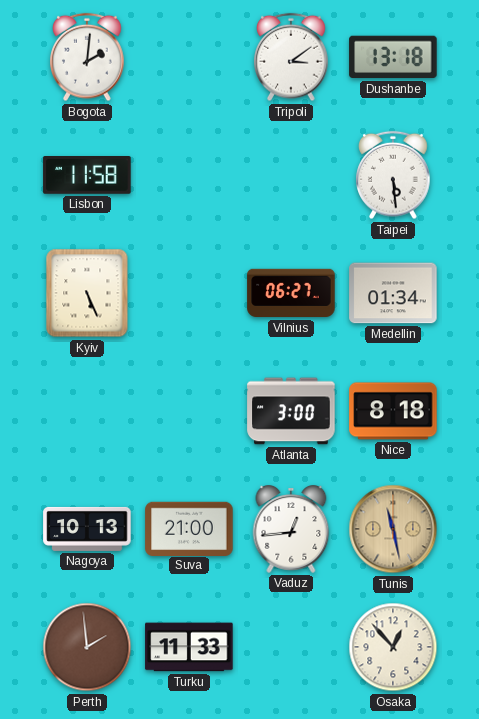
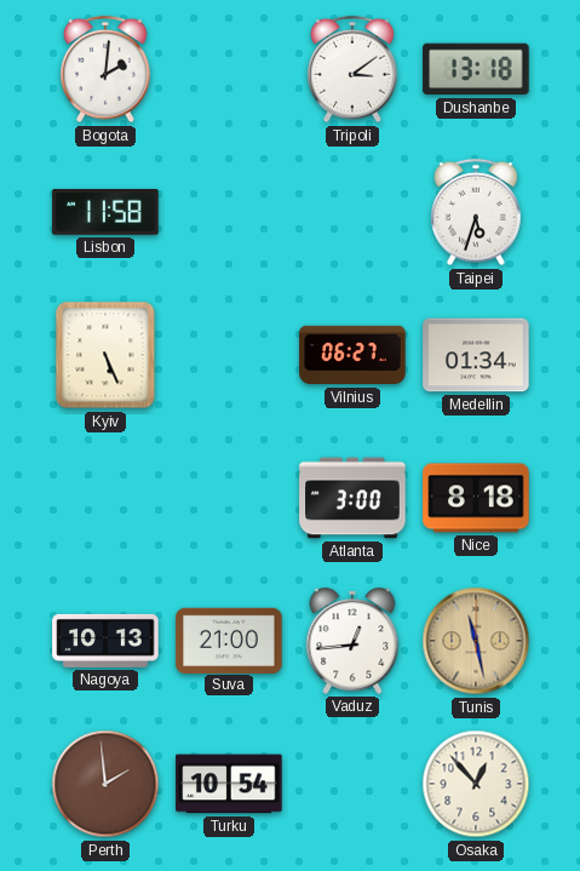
Taipei: 5:29 -> 5:33
Turku: 11:33 -> 10:54
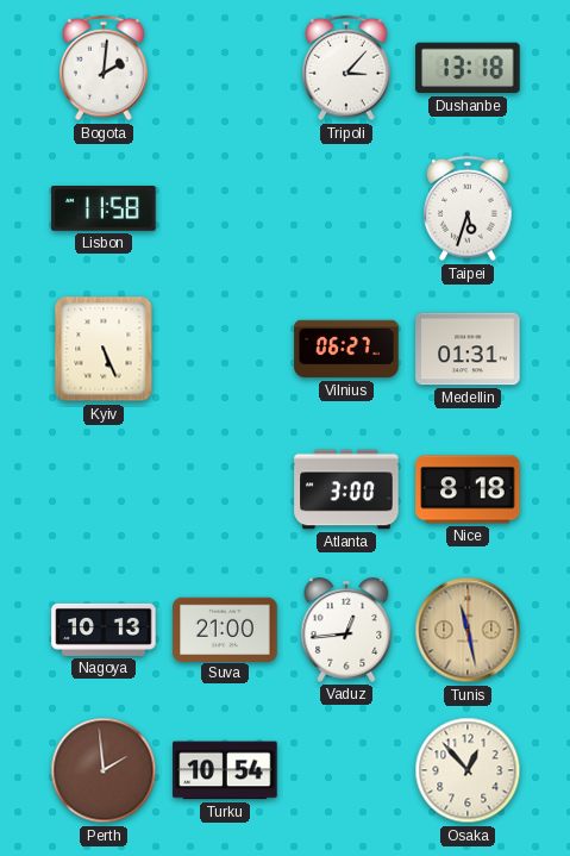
Tripoli: 3:09 -> 3:07
Medellin: 01:34 -> 01:31
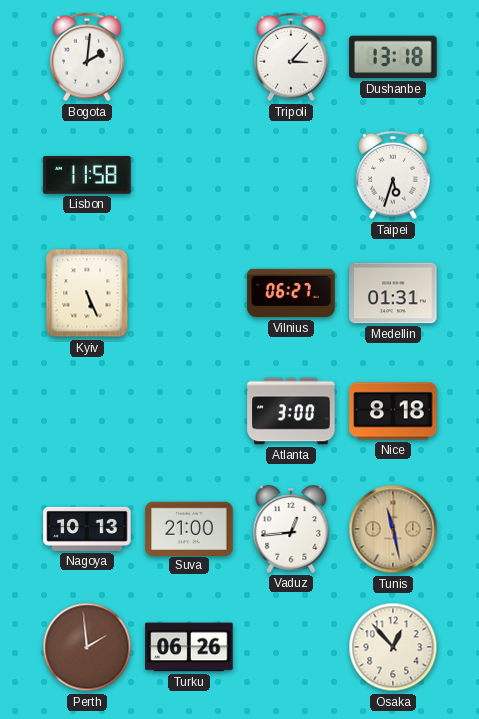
Turku: 10:54 -> 06:26
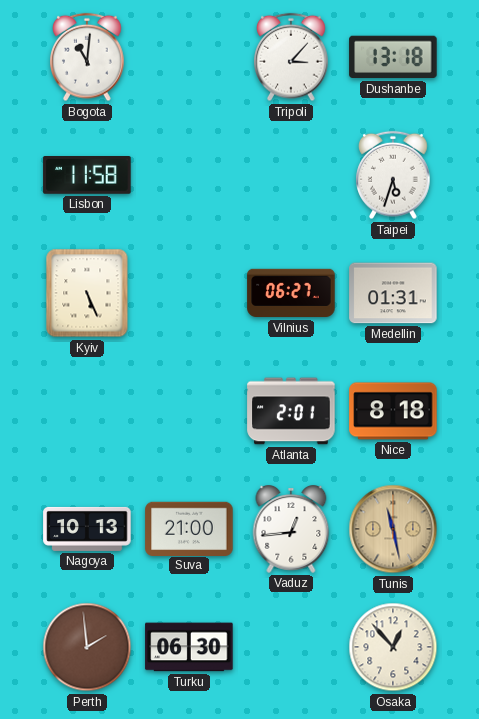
Bogota: 2:01 -> 11:01
Atlanta: 3:00 -> 2:01
Turku: 06:26 -> 06:30
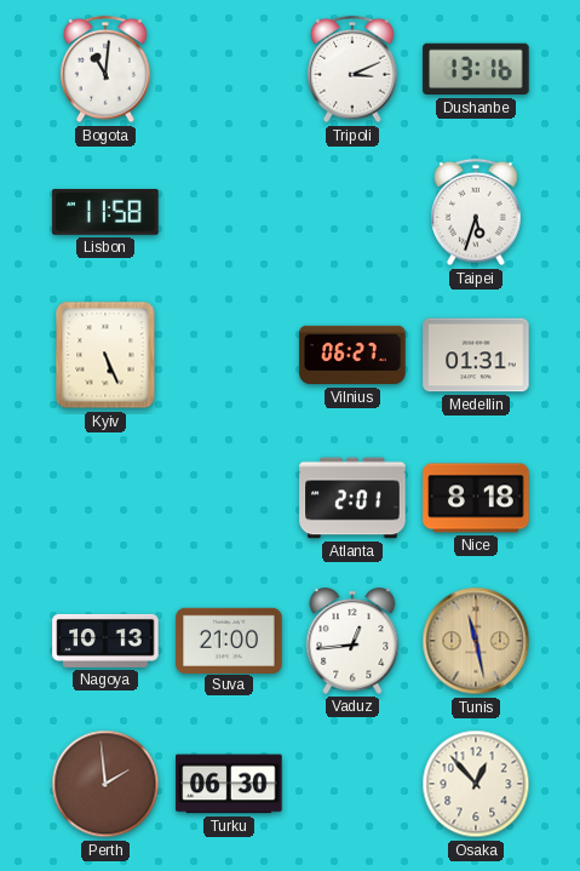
Tripoli: 3:07 -> 3:11
Dushanbe: 13:18 -> 13:16
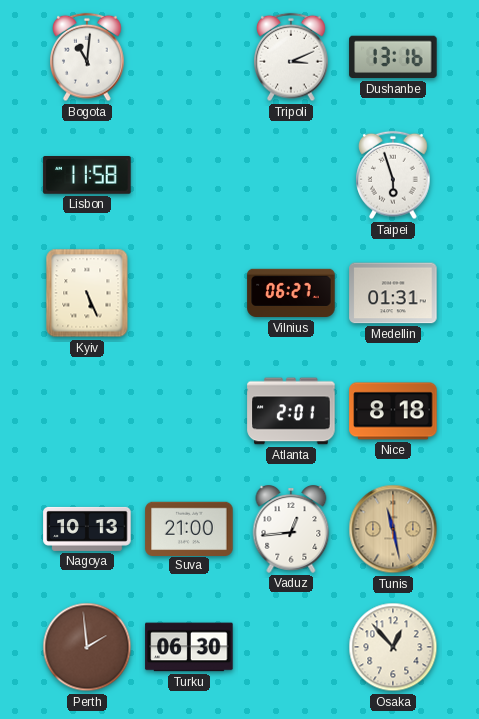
Taipei: 5:33 -> 5:57
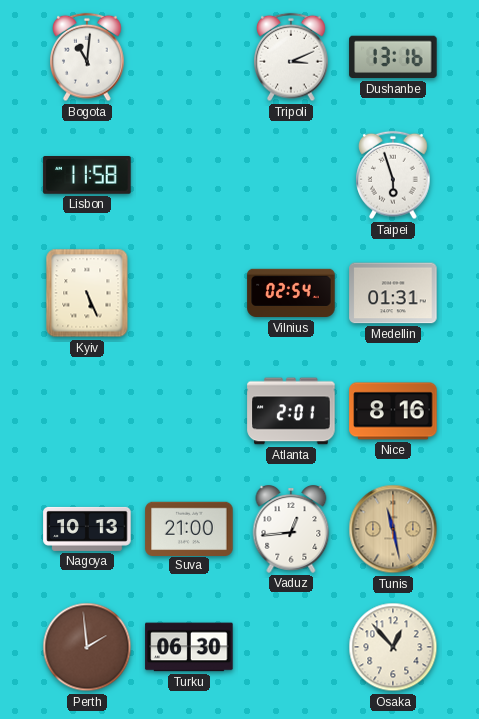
Vilnius: 06:27 -> 02:54
Nice: 8:18 -> 8:16
